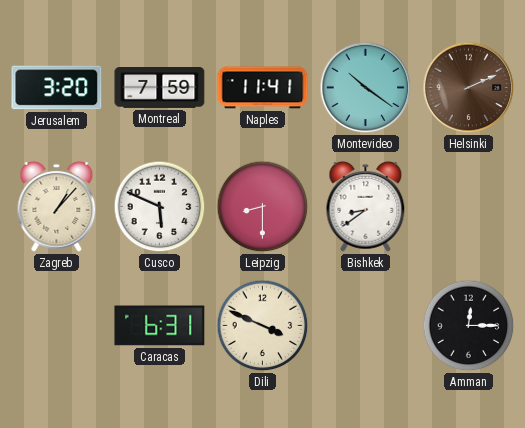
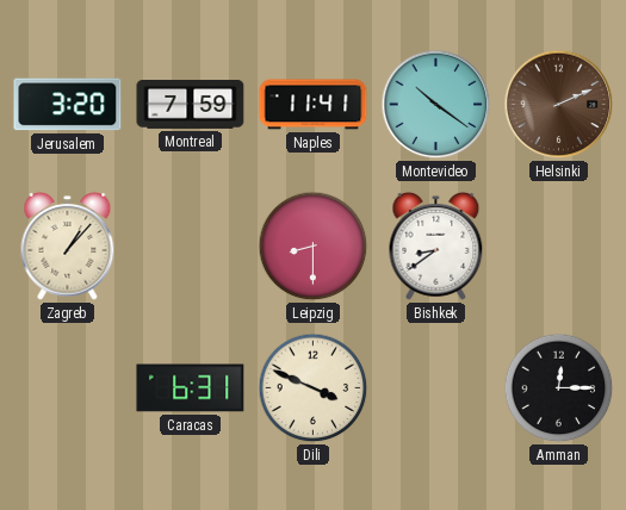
Cusco: 5:49 -> none
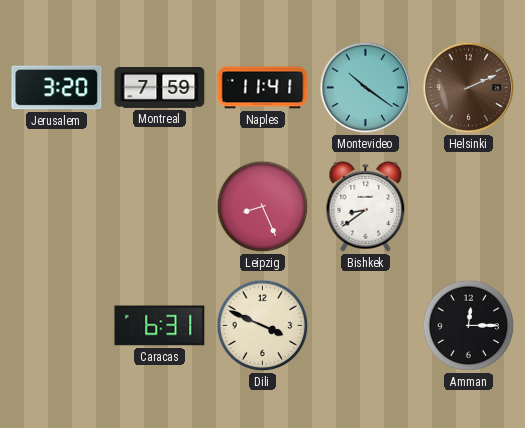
Zagreb: 1:07 -> none
Leipzig: 8:30 -> 8:26
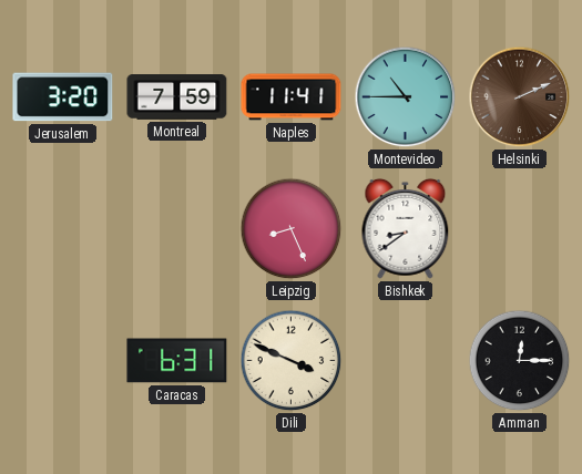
Montevideo: 10:21 -> 10:45
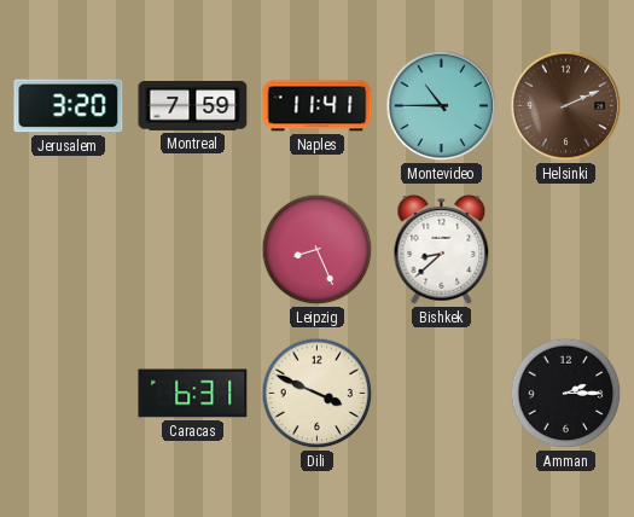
Bishkek: 8:39 -> 8:38
Amman: 12:15 -> 2:15
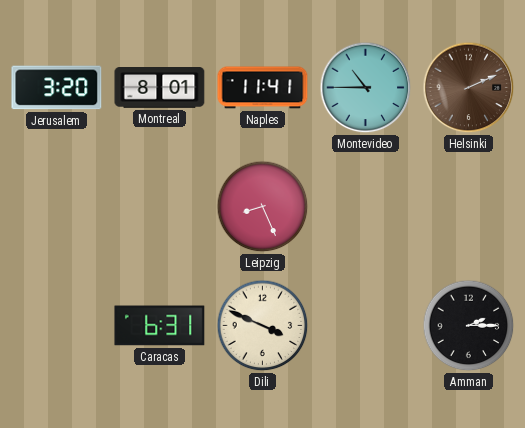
Montreal: 7:59 -> 8:01
Bishkek: 8:38 -> none
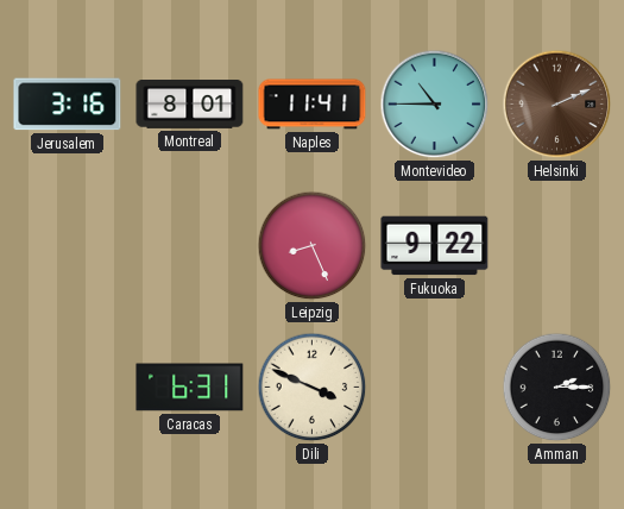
Jerusalem: 3:20 -> 3:16
Fukuoka: none -> 9:22
